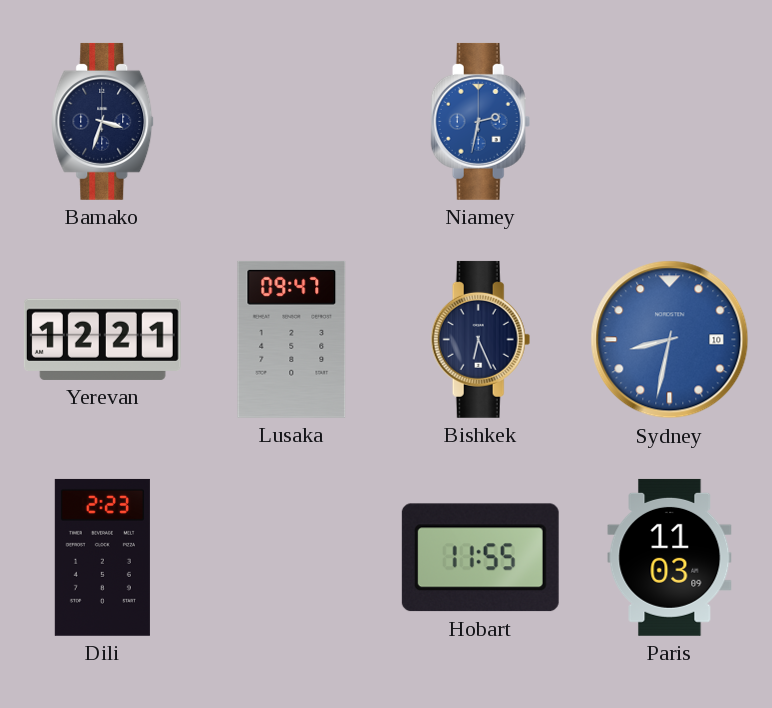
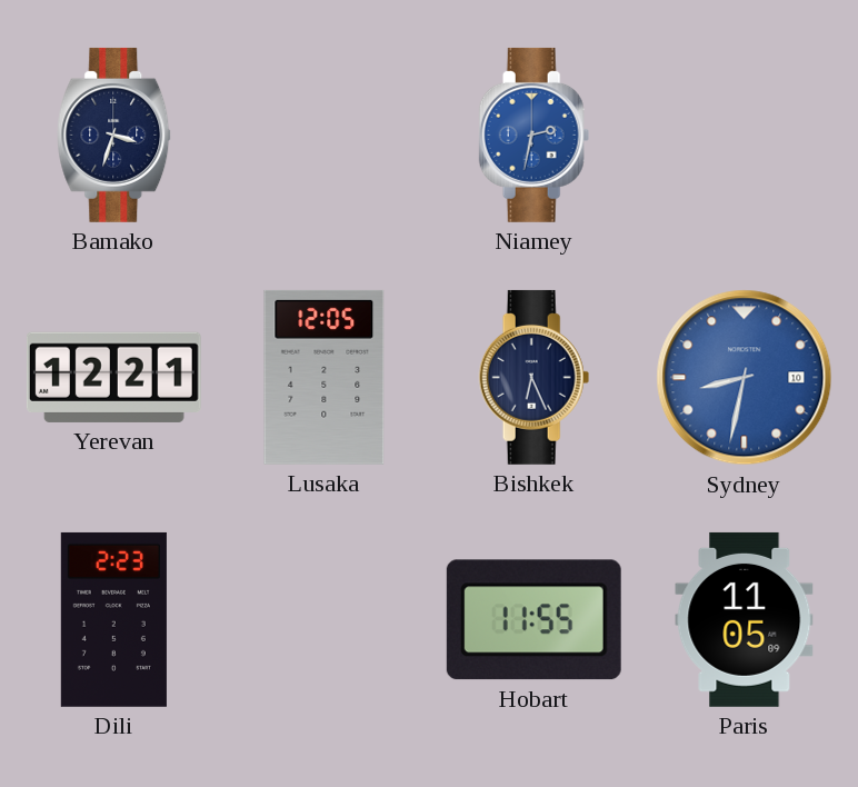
Lusaka: 09:47 -> 12:05
Paris: 11:03 -> 11:05
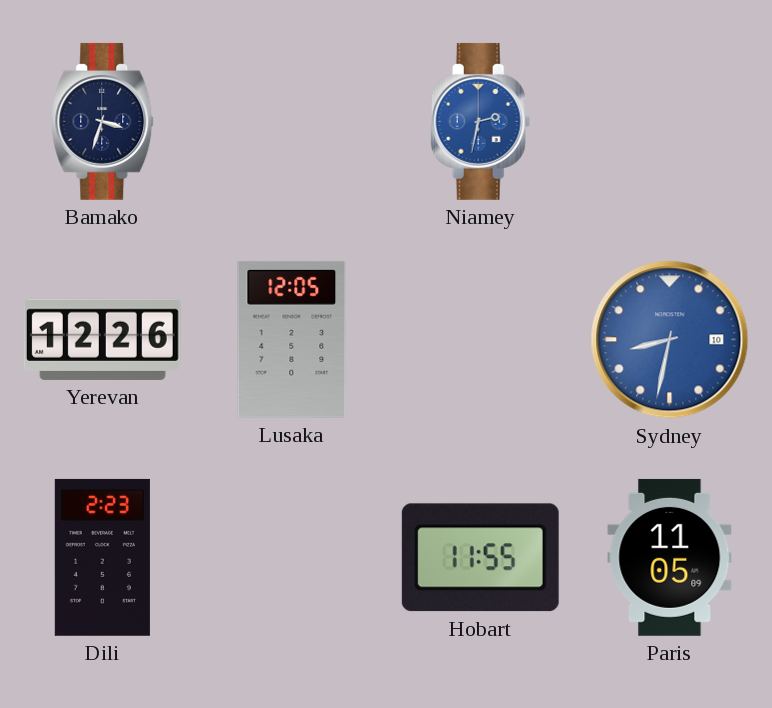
Yerevan: 12:21 -> 12:26
Bishkek: 6:26 -> none
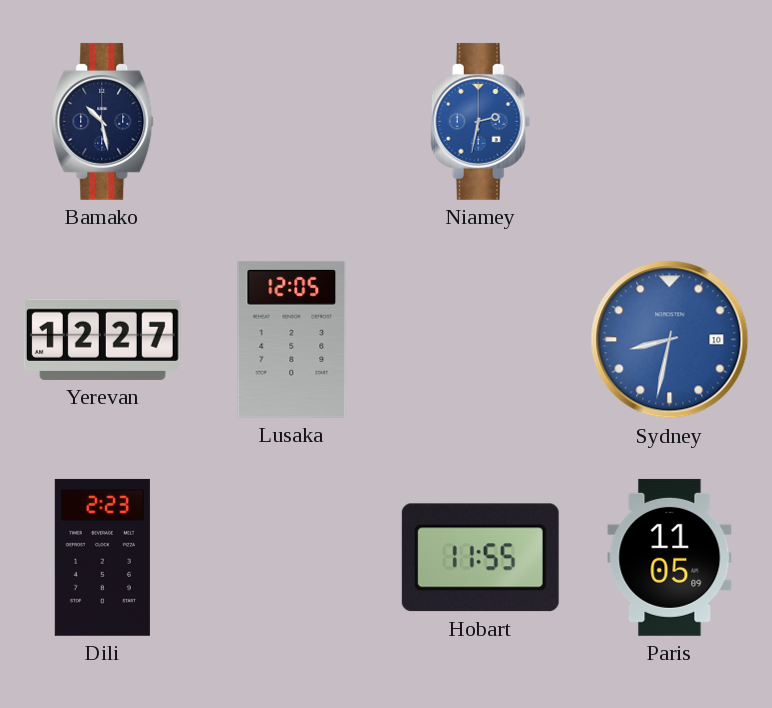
Bamako: 3:33 -> 10:28
Yerevan: 12:26 -> 12:27
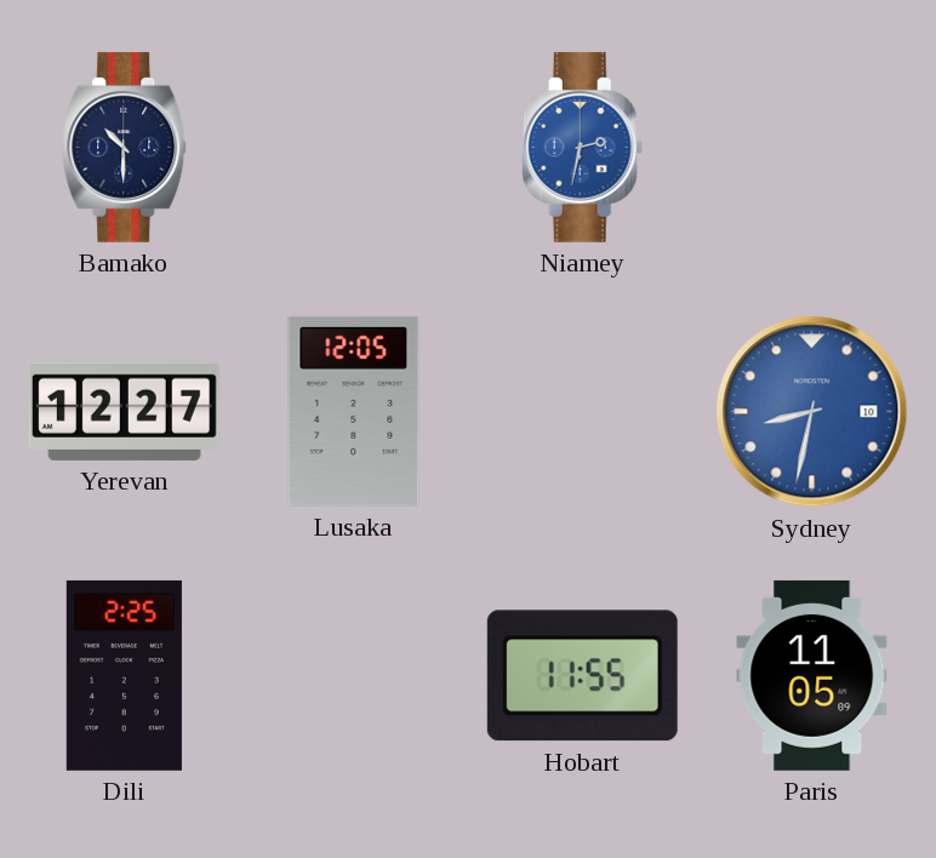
Bamako: 10:28 -> 10:30
Dili: 2:23 -> 2:25
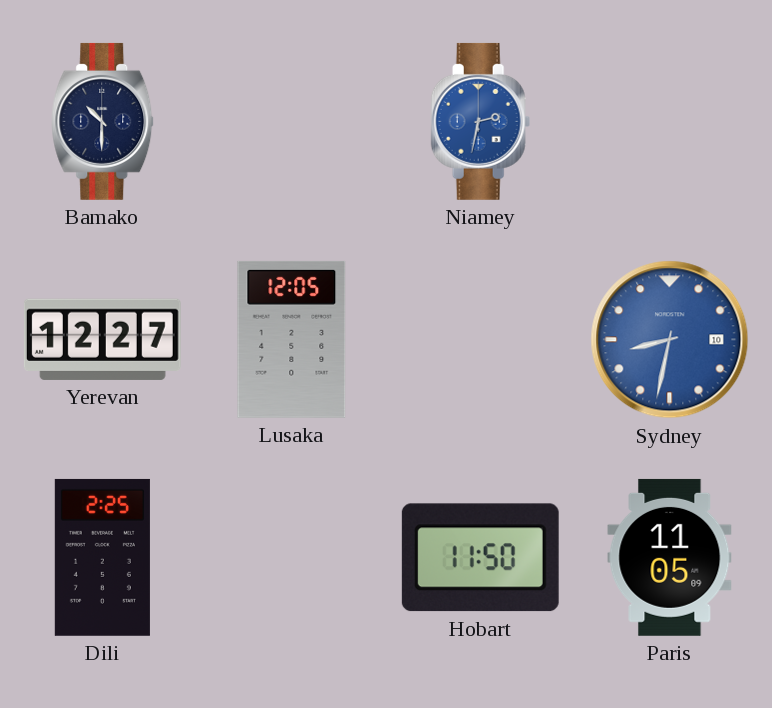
Hobart: 11:55 -> 11:50
